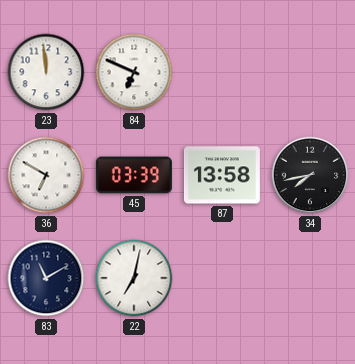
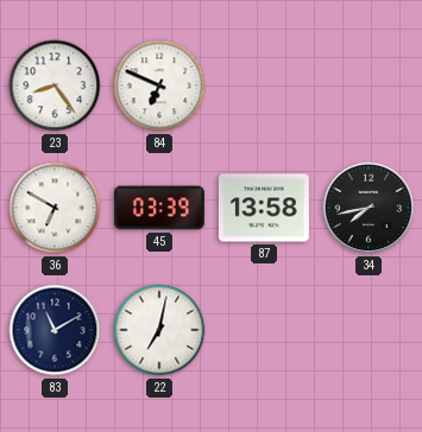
23: 11:59 -> 8:24
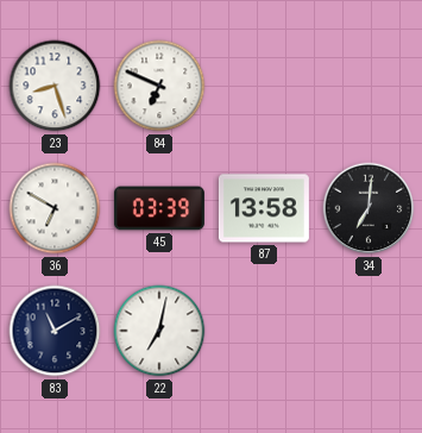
23: 8:24 -> 8:27
34: 7:43 -> 7:01
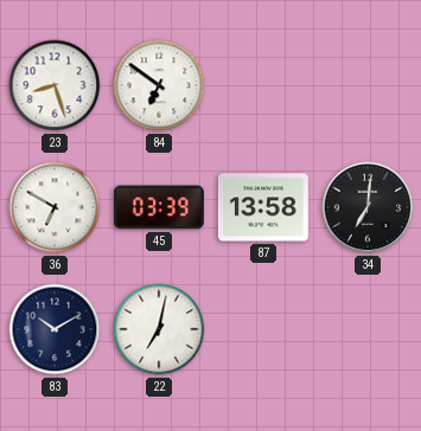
84: 6:49 -> 6:51
83: 11:10 -> 10:10
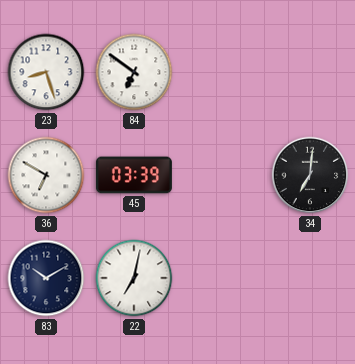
87: 13:58 -> none
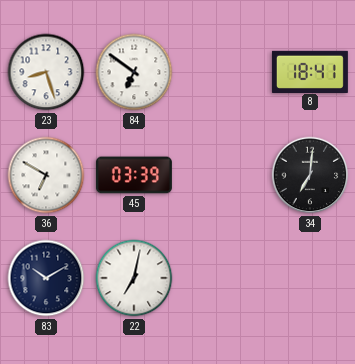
8: none -> 18:41
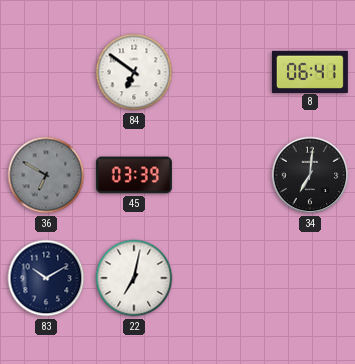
23: 8:27 -> none
8: 18:41 -> 06:41
36 dial: white -> grey
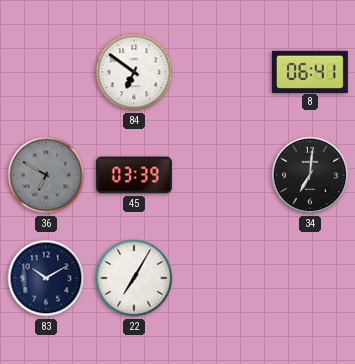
22: 7:02 -> 7:05
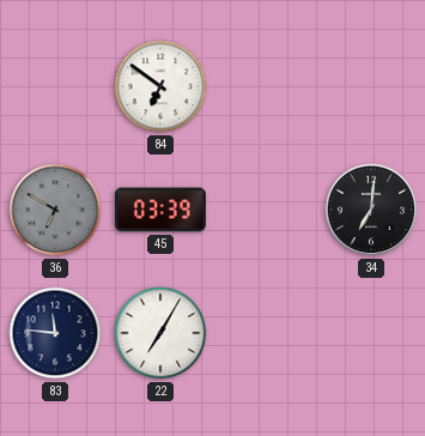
8: 06:41 -> none
83: 10:10 -> 11:46
